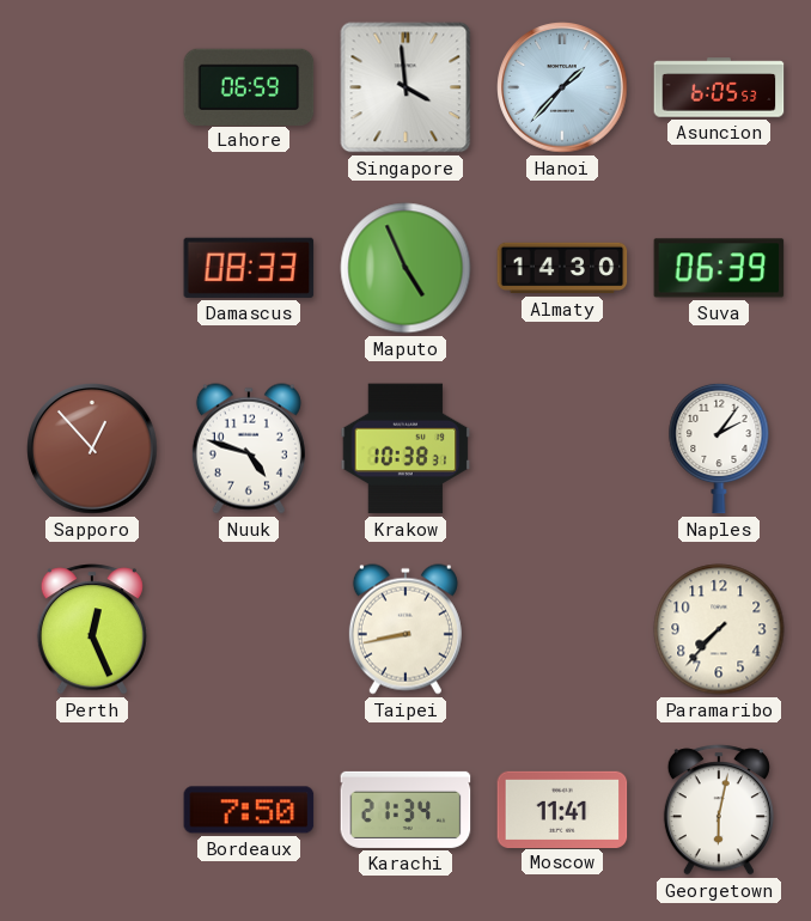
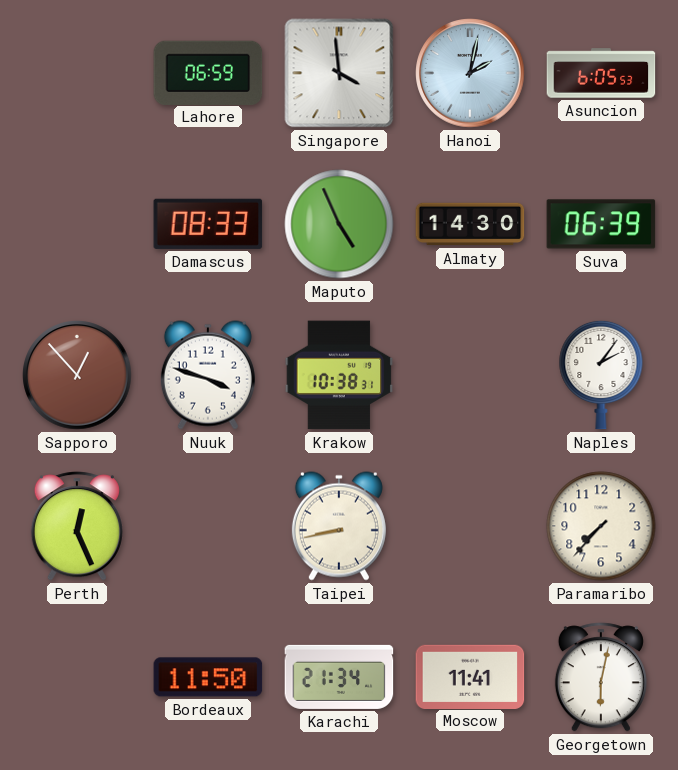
Hanoi: 1:37 -> 2:02
Nuuk: 4:48 -> 3:48
Bordeaux: 7:50 -> 11:50
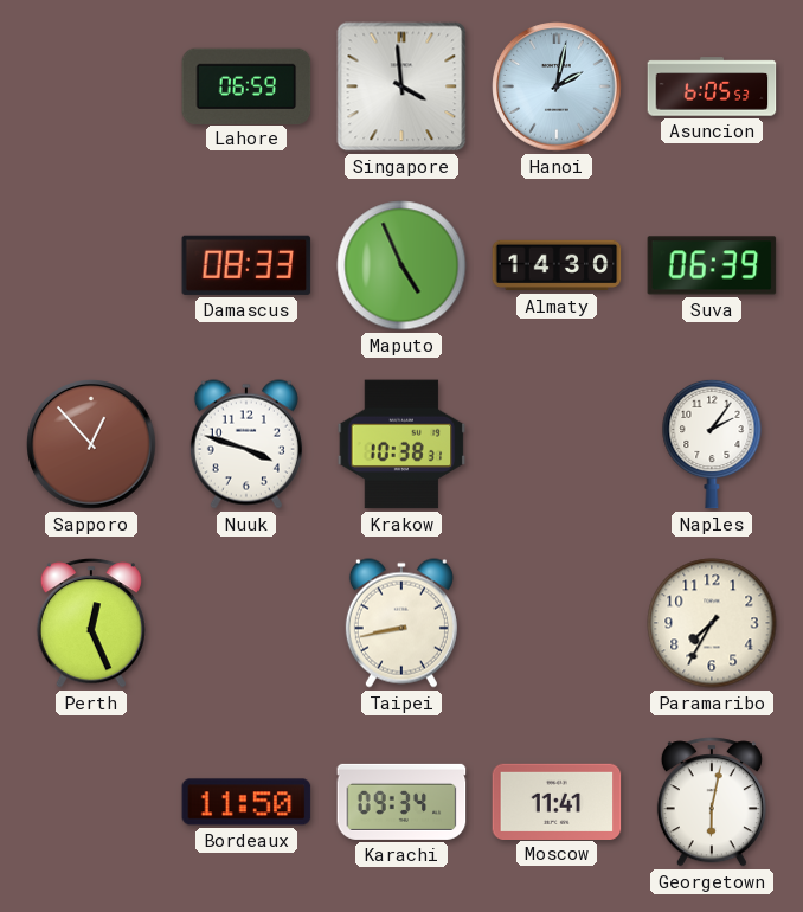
Paramaribo: 7:37 -> 7:35
Karachi: 21:34 -> 09:34
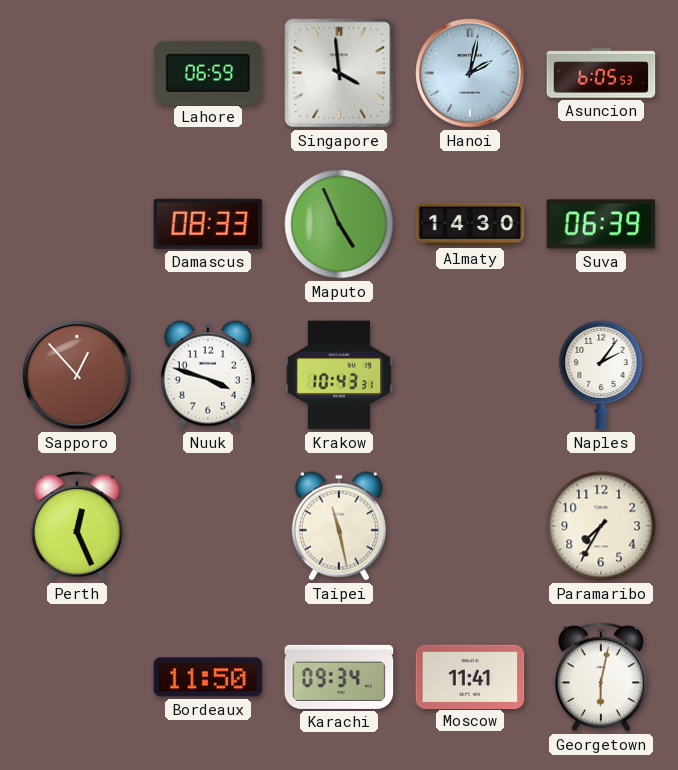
Krakow: 10:38 -> 10:43
Taipei: 8:43 -> 11:28
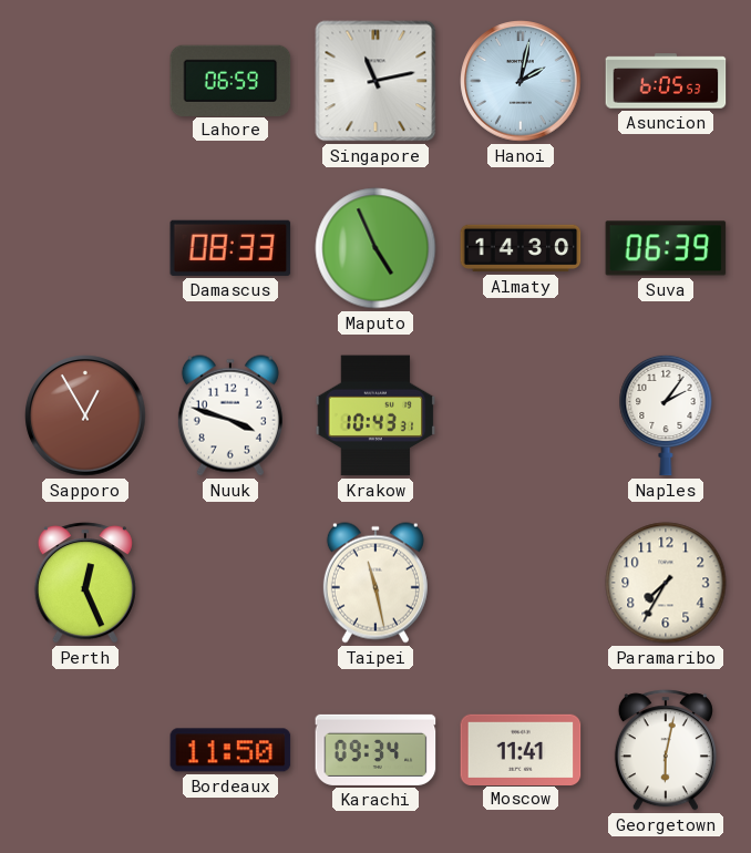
Singapore: 3:59 -> 11:13
Sapporo: 12:53 -> 12:55
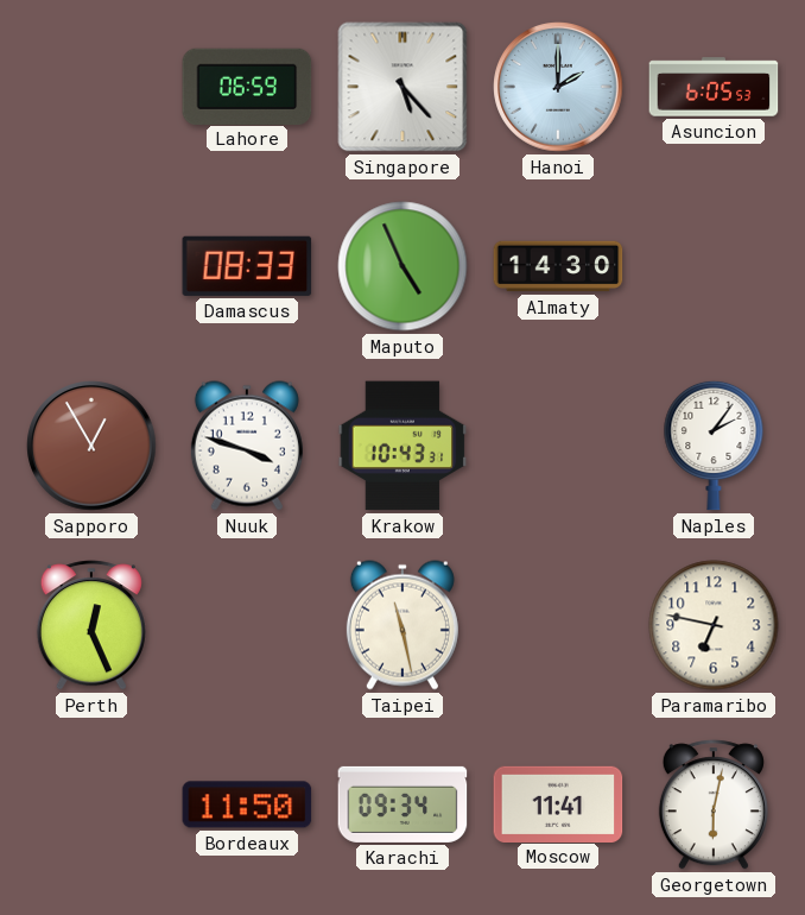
Singapore: 11:13 -> 5:23
Hanoi: 2:02 -> 2:00
Suva: 06:39 -> none
Paramaribo: 7:35 -> 6:47
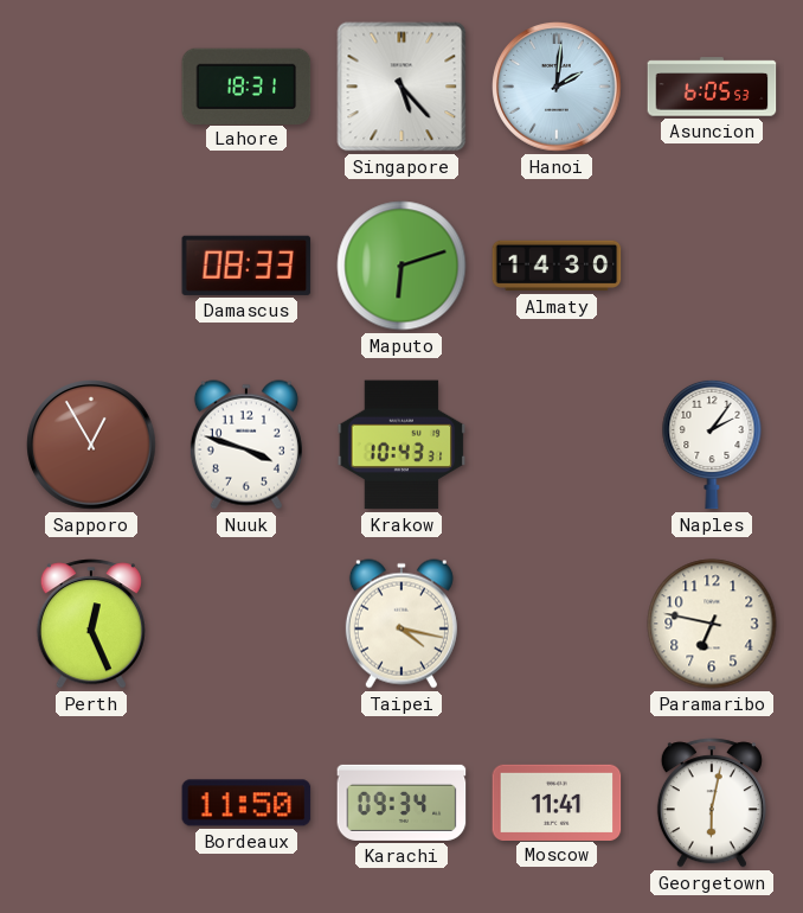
Lahore: 06:59 -> 18:31
Hanoi: 2:00 -> 2:01
Maputo: 4:56 -> 6:12
Taipei: 11:28 -> 4:17
